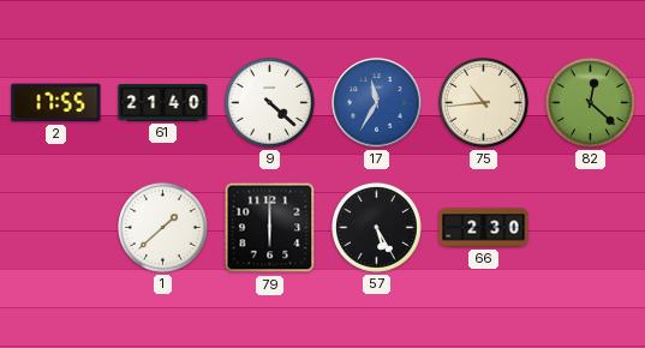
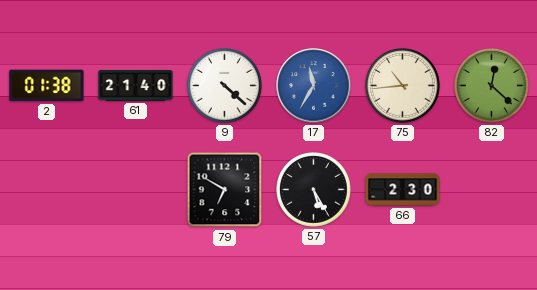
2: 17:55 -> 01:38
1: 1:38 -> none
79: 6:00 -> 6:50
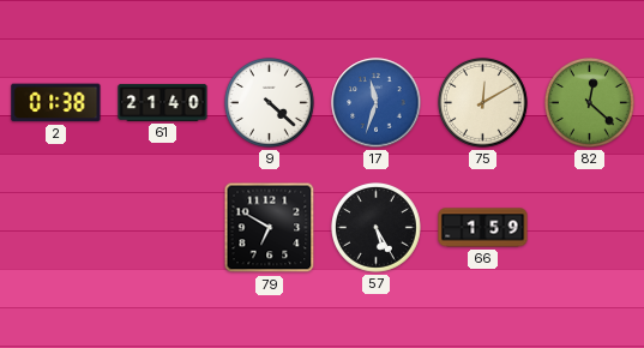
17: 11:35 -> 11:33
75: 10:44 -> 12:10
66: 2:30 -> 1:59
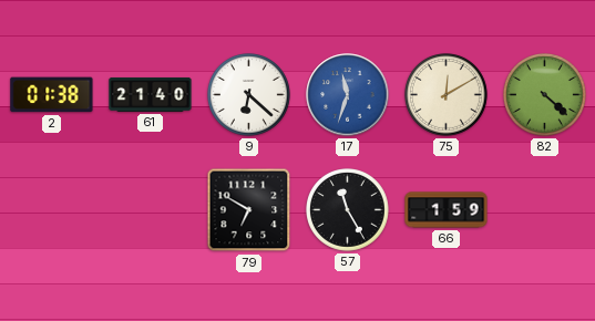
9: 4:22 -> 6:22
82: 12:22 -> 4:22
57: 5:25 -> 11:25
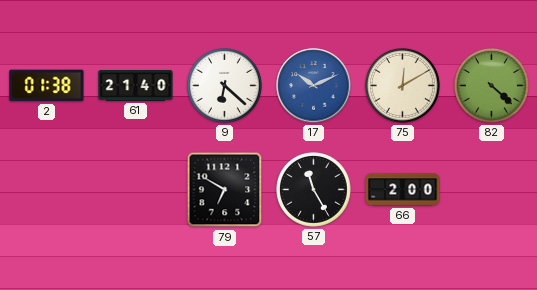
17: 11:33 -> 10:11
66: 1:59 -> 2:00
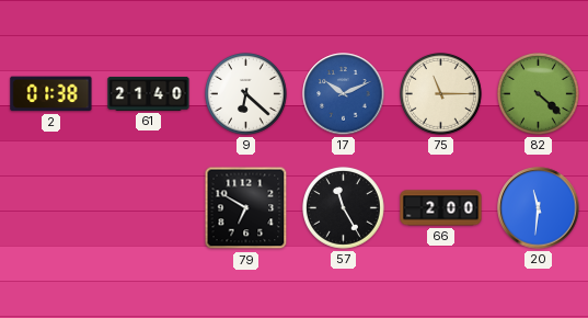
75: 12:10 -> 11:15
20: none -> 11:31
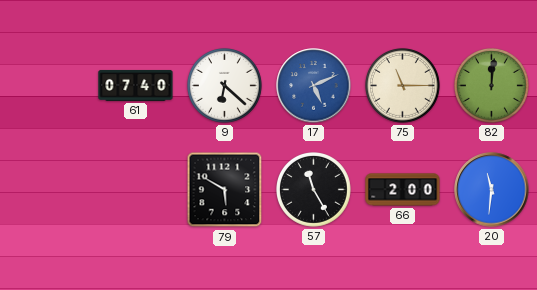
2: 01:38 -> none
61: 21:40 -> 07:40
17: 10:11 -> 5:11
82: 4:22 -> 12:01
79: 6:50 -> 5:50
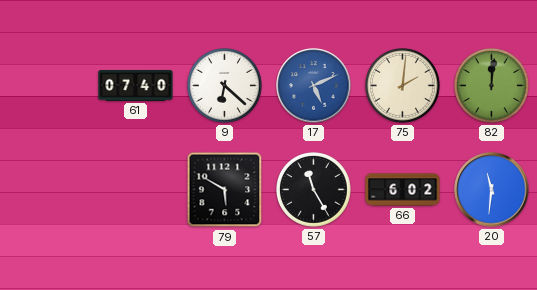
75: 11:15 -> 2:01
66: 2:00 -> 6:02
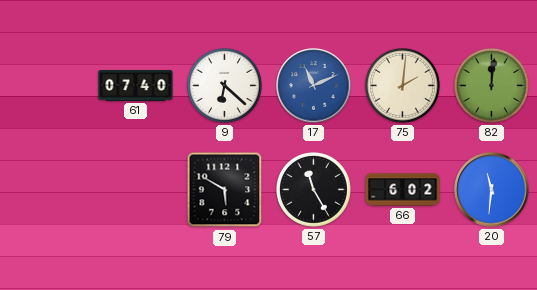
17: 5:11 -> 11:11
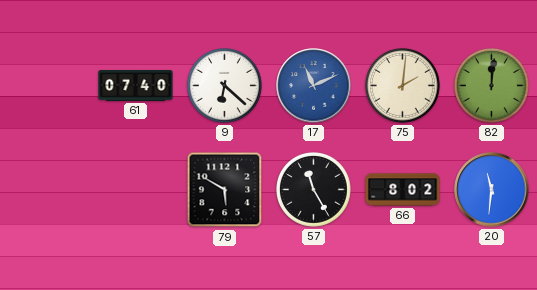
66: 6:02 -> 8:02
